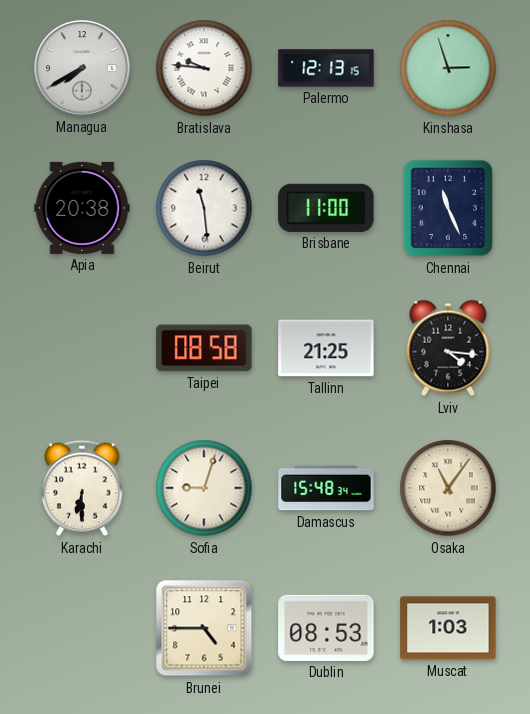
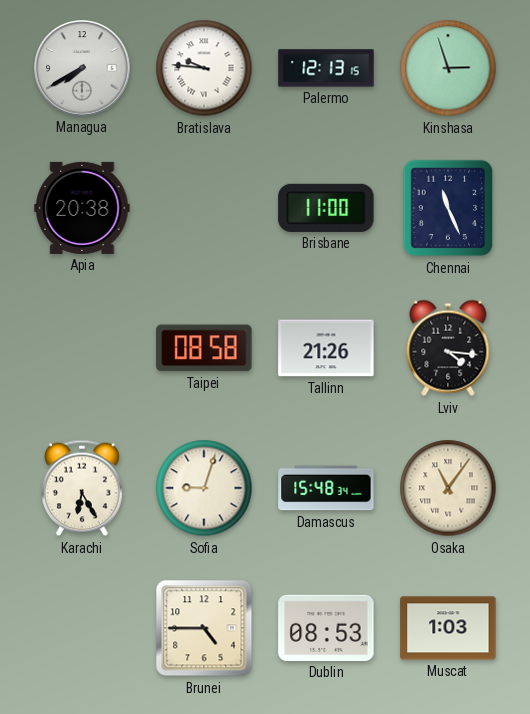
Beirut: 11:29 -> none
Tallinn: 21:25 -> 21:26
Karachi: 6:30 -> 6:25
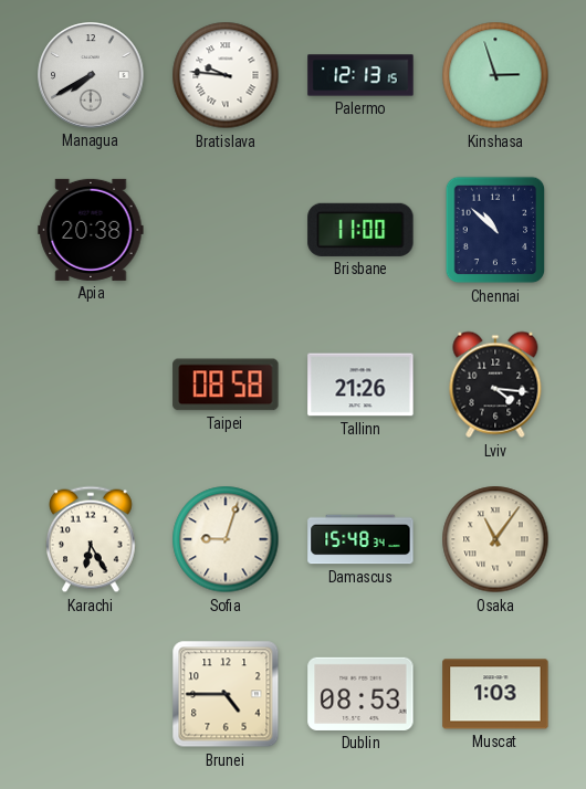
Chennai: 11:26 -> 10:52
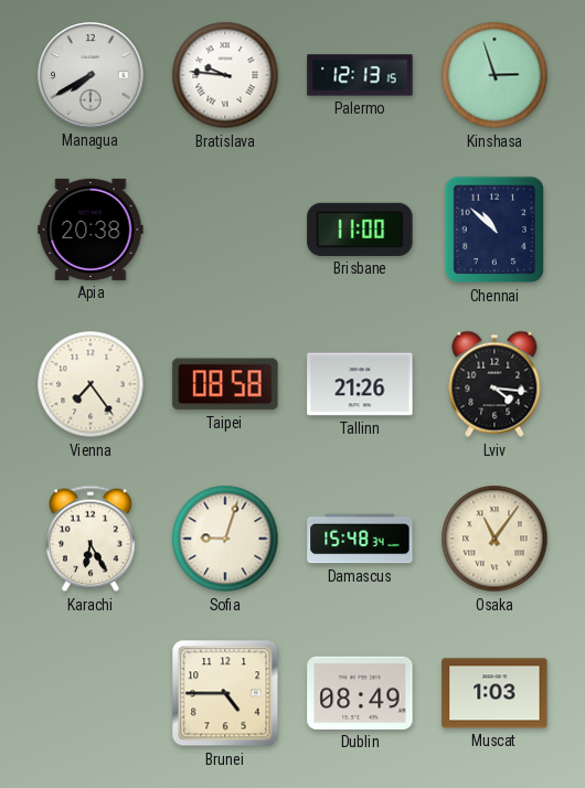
Vienna: none -> 7:24
Dublin: 08:53 -> 08:49
